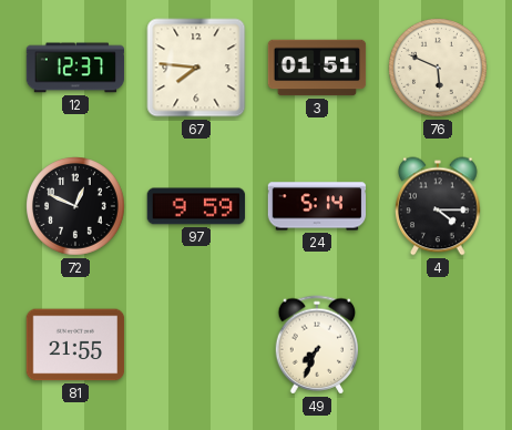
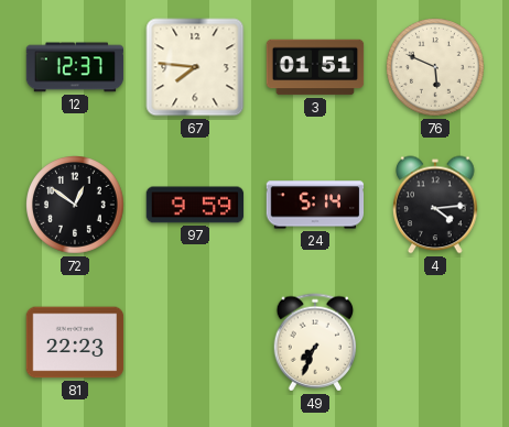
72: 12:49 -> 12:51
4: 4:15 -> 4:14
81: 21:55 -> 22:23
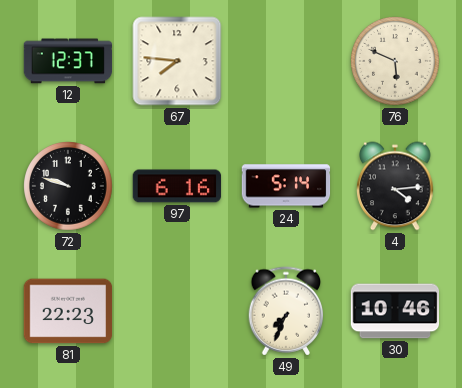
3: 01:51 -> none
72: 12:51 -> 9:48
97: 9:59 -> 6:16
30: none -> 10:46
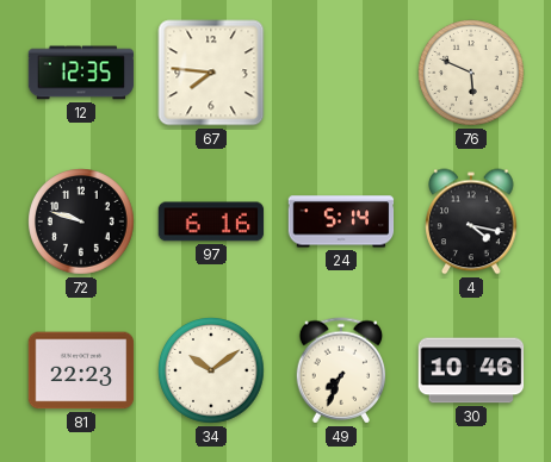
12: 12:37 -> 12:35
4: 4:14 -> 4:17
34: none -> 10:09
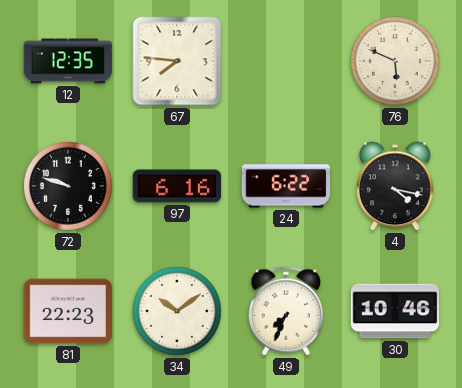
24: 5:14 -> 6:22
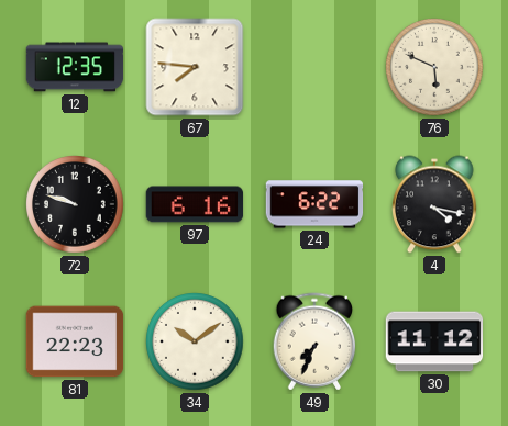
30: 10:46 -> 11:12
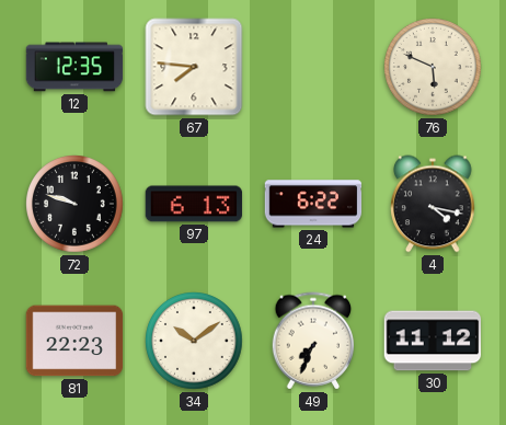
97: 6:16 -> 6:13
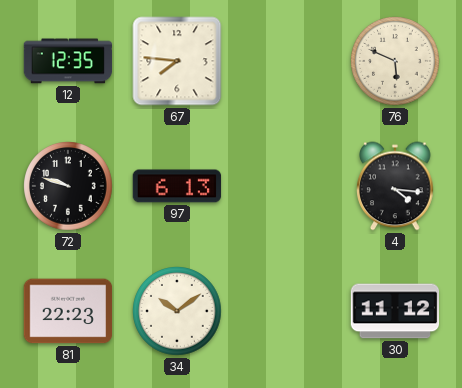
24: 6:22 -> none
4: 4:17 -> 4:16
49: 7:34 -> none
